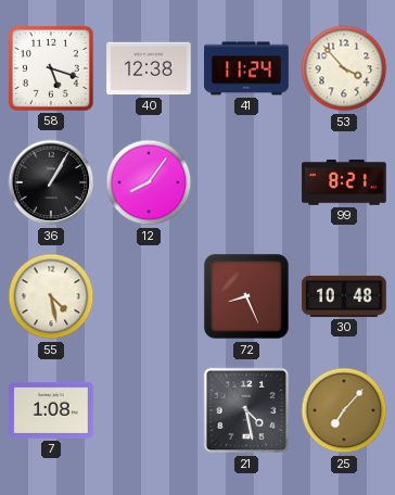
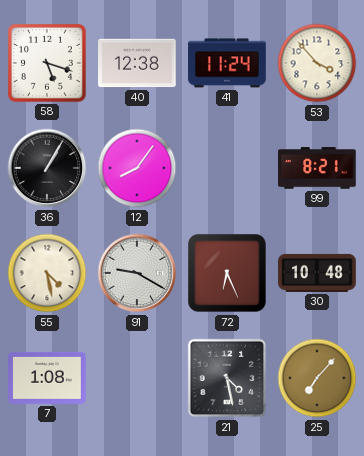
91: none -> 9:20
72: 8:26 -> 6:26
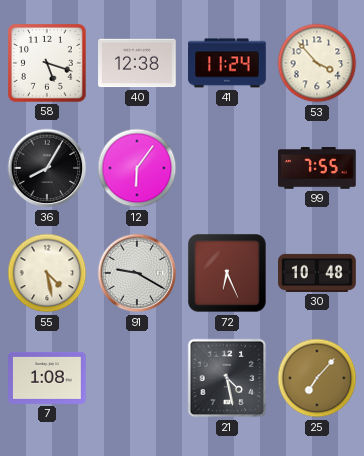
36: 1:05 -> 8:05
12: 8:06 -> 6:06
99: 8:21 -> 7:55
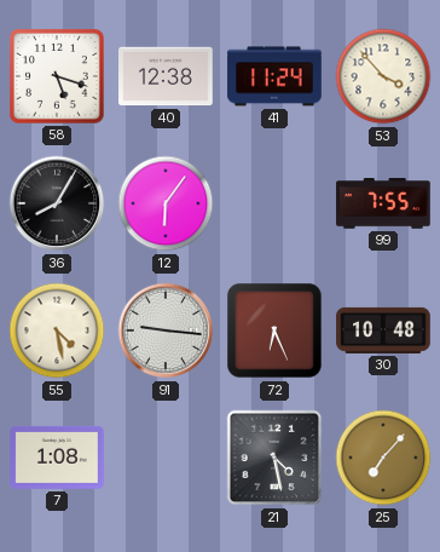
91: 9:20 -> 9:16
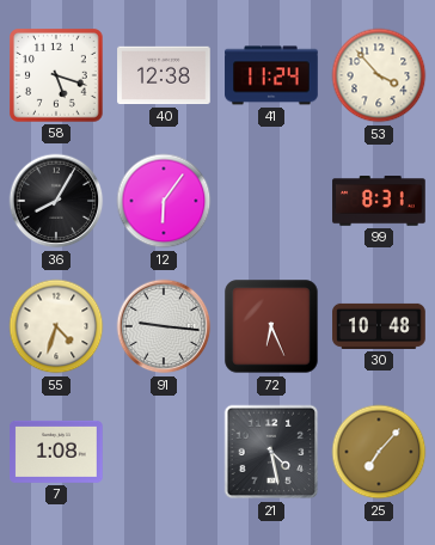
99: 7:55 -> 8:31
55: 4:28 -> 4:33
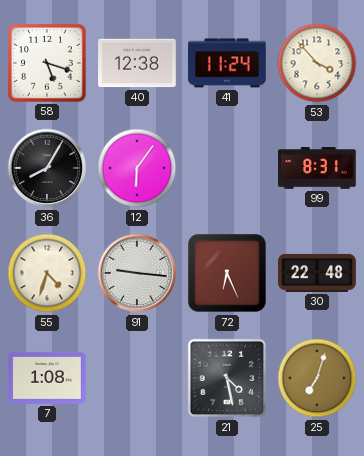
30: 10:48 -> 22:48
25: 7:07 -> 7:03
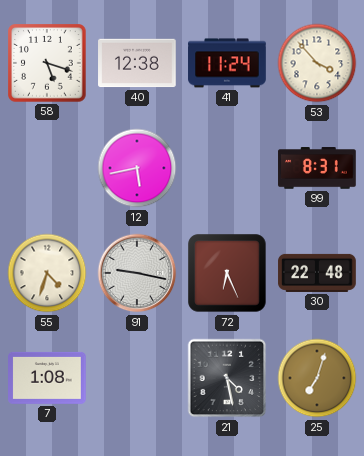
36: 8:05 -> none
12: 6:06 -> 5:43
91: 9:16 -> 9:17
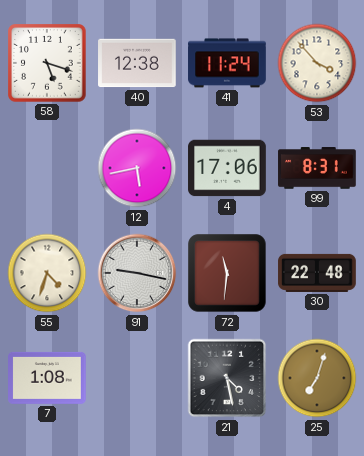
4: none -> 17:06
72: 6:26 -> 11:31
